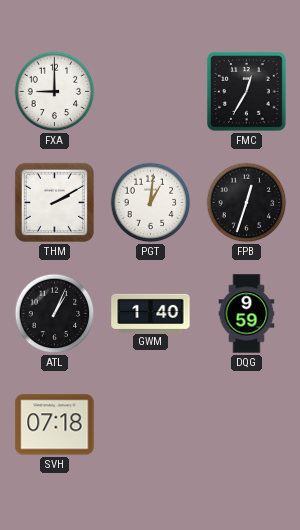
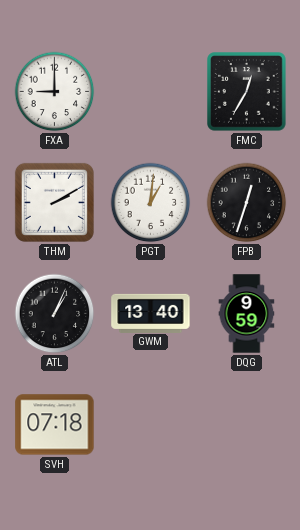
GWM: 1:40 -> 13:40
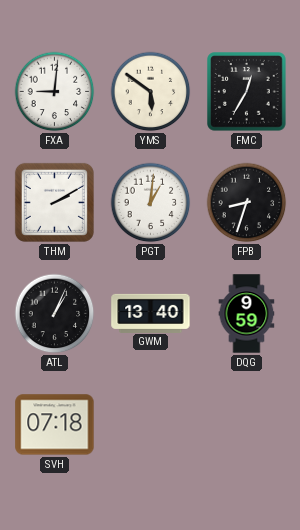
FXA: 9:00 -> 9:01
YMS: none -> 5:51
FPB: 12:33 -> 8:33
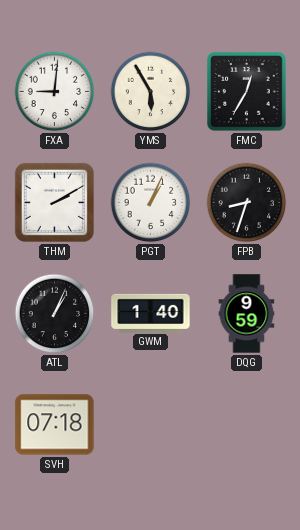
YMS: 5:51 -> 5:55
PGT: 1:01 -> 1:04
GWM: 13:40 -> 1:40
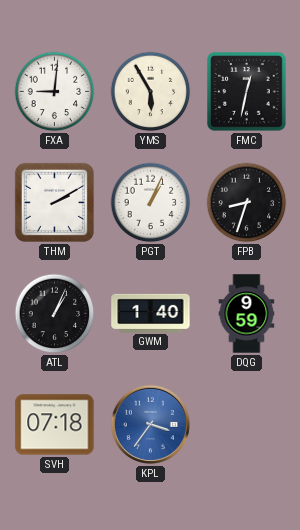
FMC: 12:35 -> 12:32
KPL: none -> 3:36
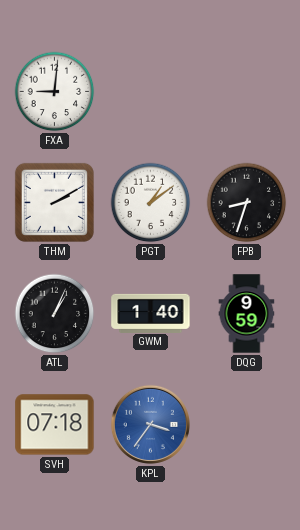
YMS: 5:55 -> none
FMC: 12:32 -> none
PGT: 1:04 -> 1:09
